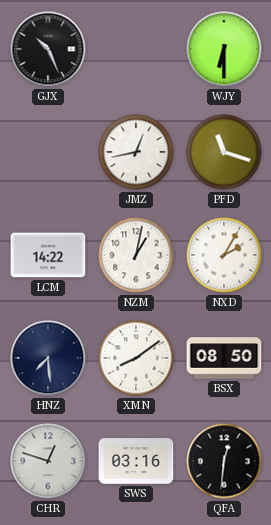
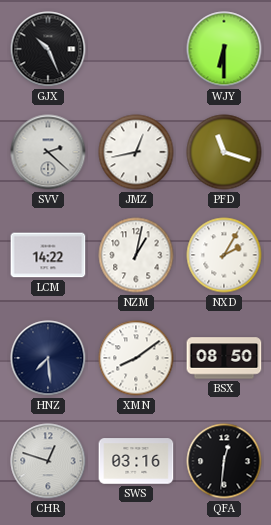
SVV: none -> 2:22
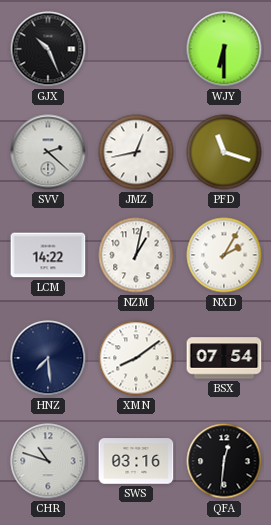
BSX: 08:50 -> 07:54
CHR: 12:48 -> 10:48
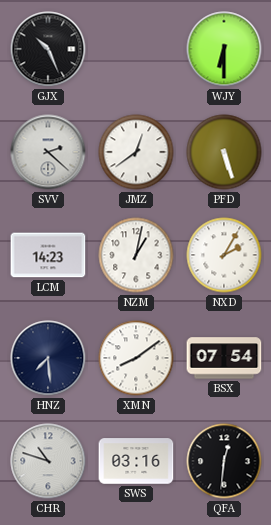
JMZ: 12:43 -> 12:39
PFD: 11:18 -> 5:27
LCM: 14:22 -> 14:23
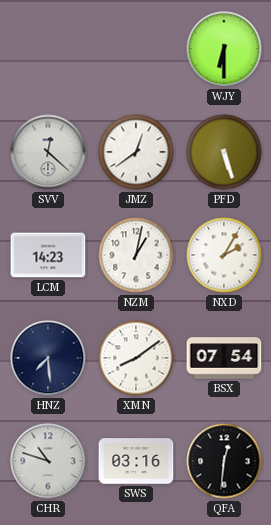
GJX: 10:26 -> none
SVV: 2:22 -> 12:22
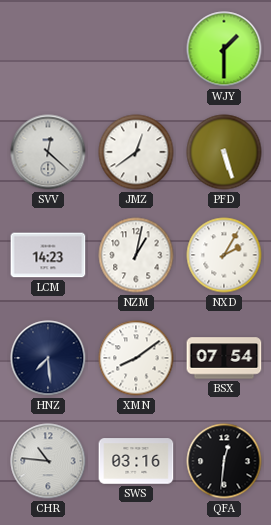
WJY: 6:30 -> 1:30
CHR: 10:48 -> 10:46
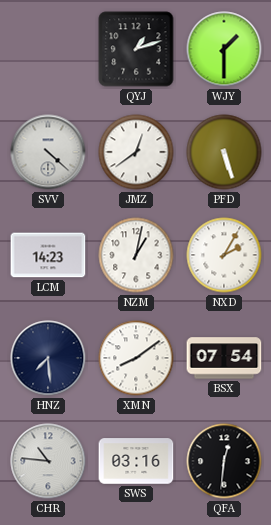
QYJ: none -> 1:12
SVV: 12:22 -> 4:22
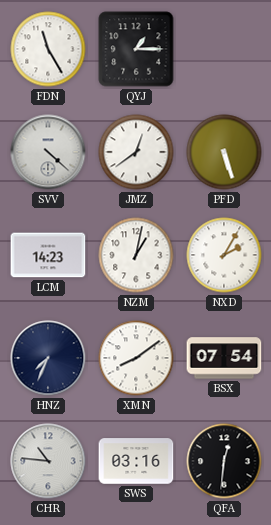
FDN: none -> 11:25
QYJ: 1:12 -> 1:15
WJY: 1:30 -> none
HNZ: 7:29 -> 7:34
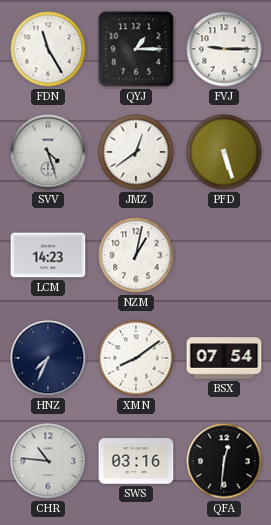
FVJ: none -> 9:15
SVV: 4:22 -> 4:27
NXD: 2:05 -> none
